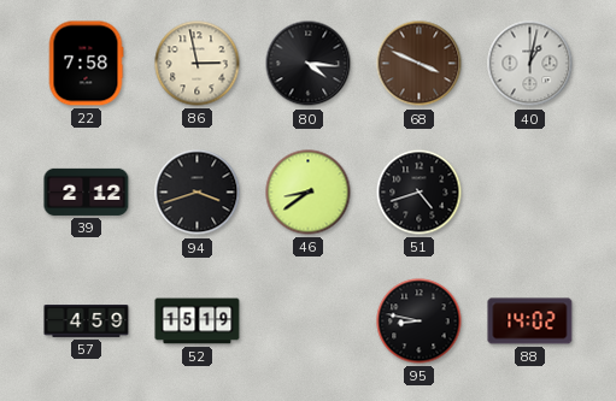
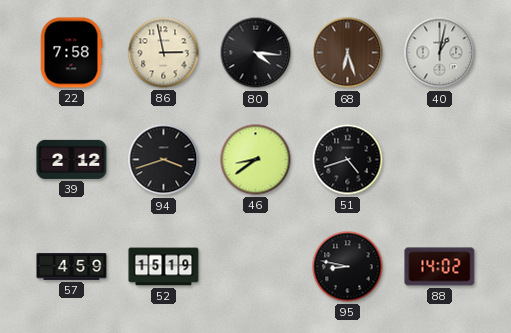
68: 3:49 -> 6:27
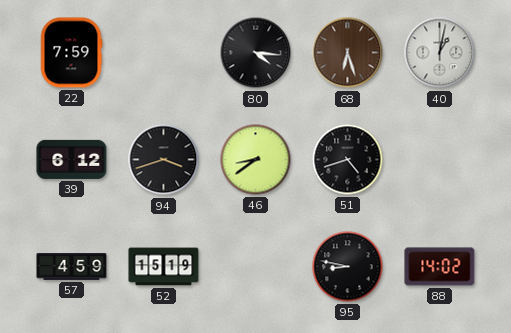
22: 7:58 -> 7:59
86: 2:58 -> none
39: 2:12 -> 6:12
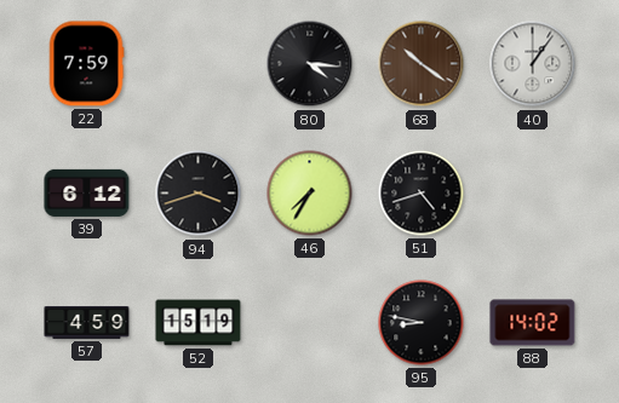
68: 6:27 -> 10:21
40: 1:02 -> 1:06
46: 8:39 -> 7:35
